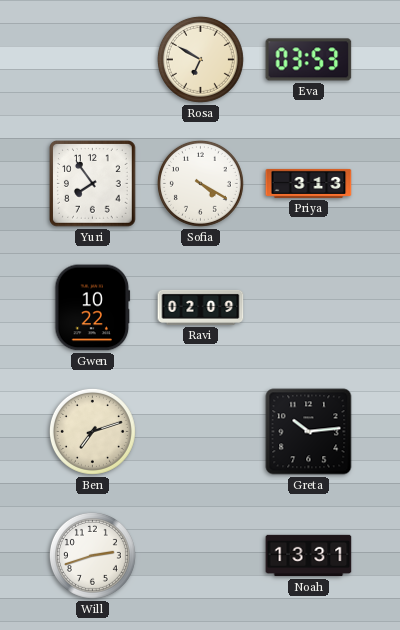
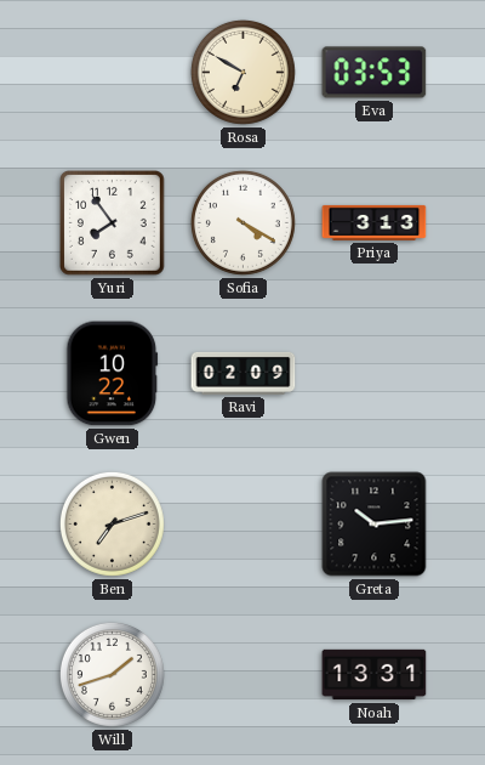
Will: 2:42 -> 1:42
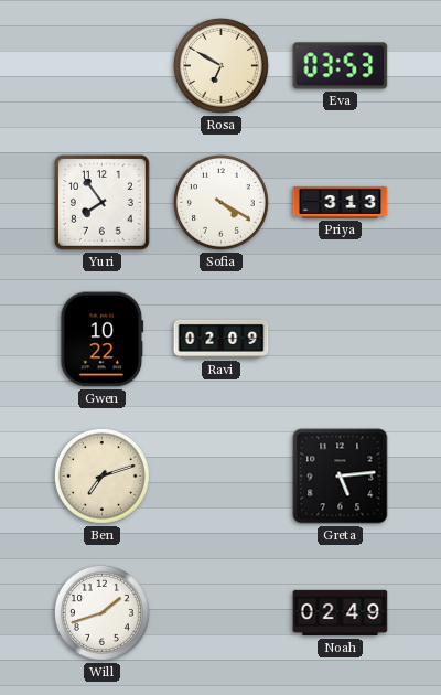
Greta: 10:14 -> 5:14
Noah: 13:31 -> 02:49
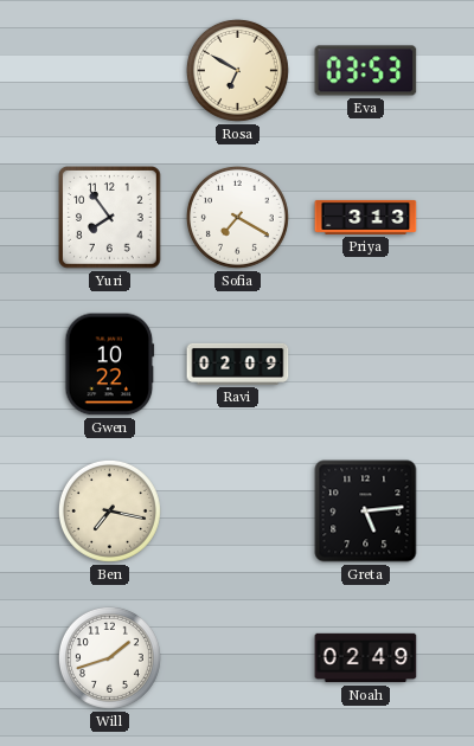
Sofia: 4:20 -> 7:20
Ben: 7:12 -> 7:17
